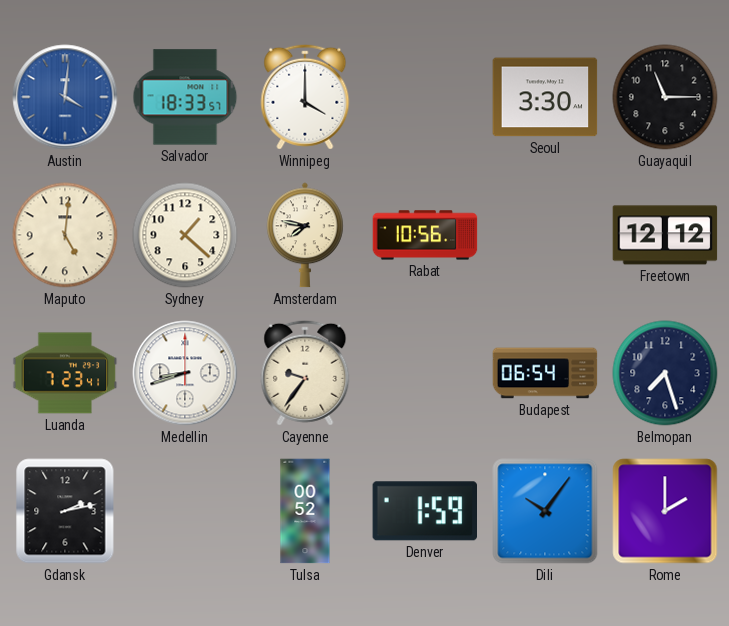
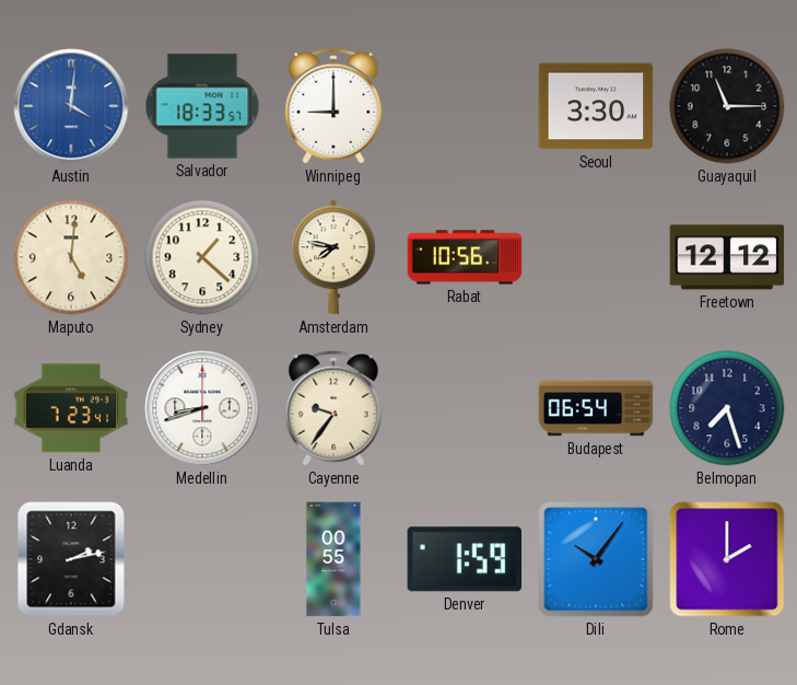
Winnipeg: 4:00 -> 9:00
Tulsa: 00:52 -> 00:55
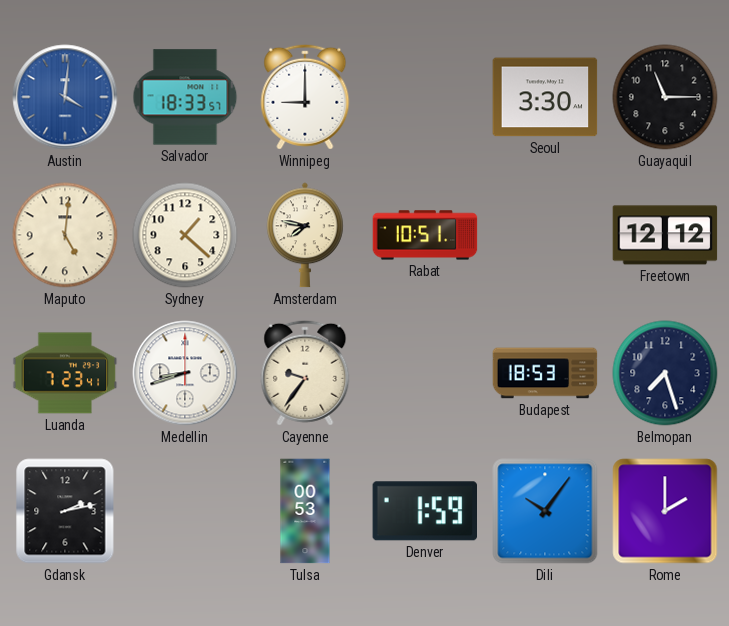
Rabat: 10:56 -> 10:51
Budapest: 06:54 -> 18:53
Tulsa: 00:55 -> 00:53
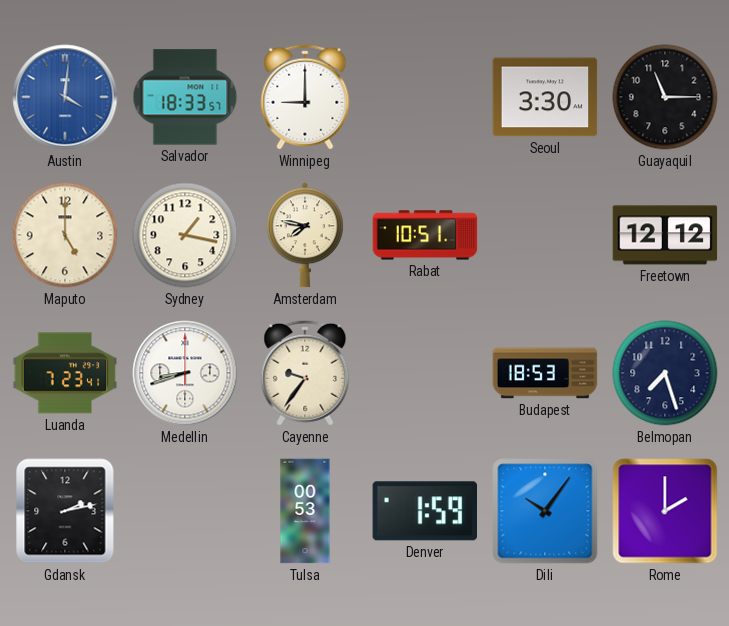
Maputo: 5:01 -> 5:00
Sydney: 1:22 -> 1:17
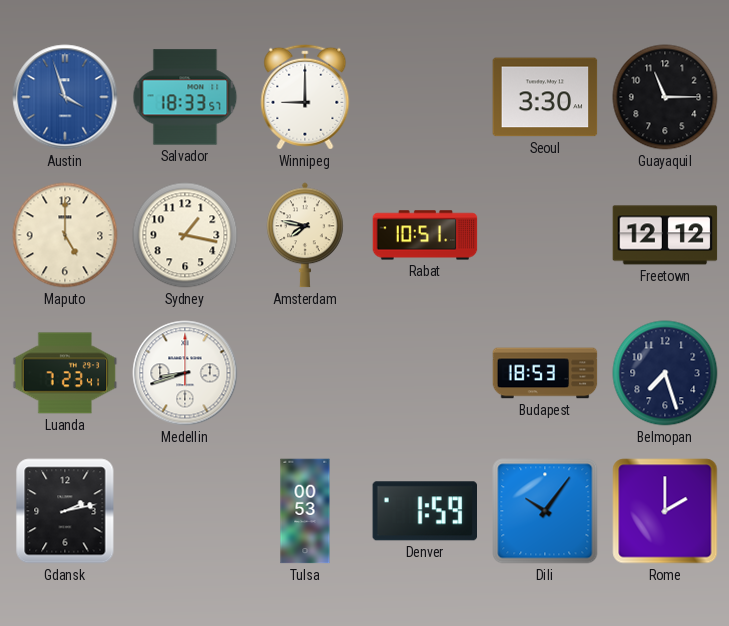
Austin: 4:01 -> 3:57
Cayenne: 9:36 -> none
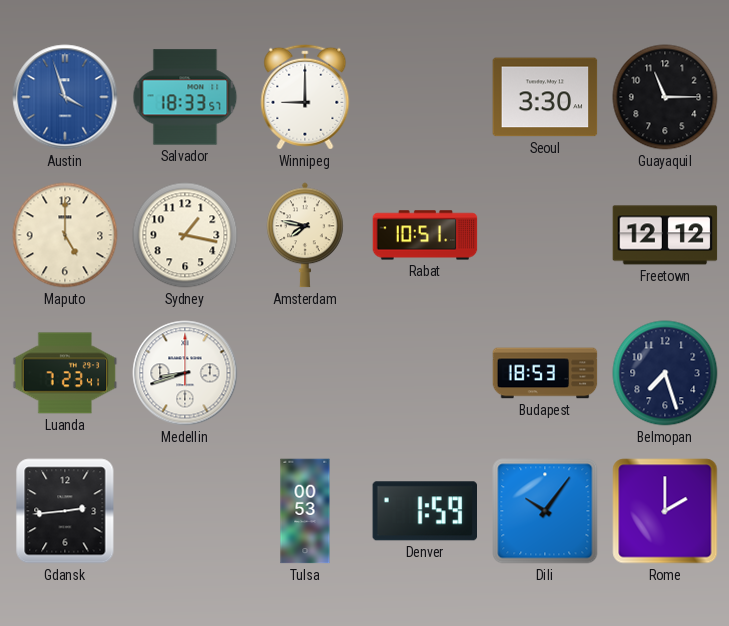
Gdansk: 2:13 -> 2:44
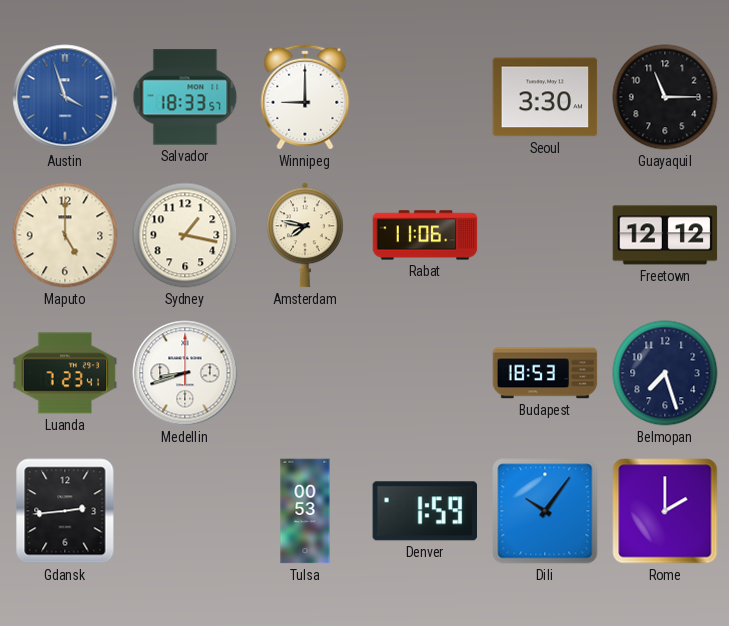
Rabat: 10:51 -> 11:06
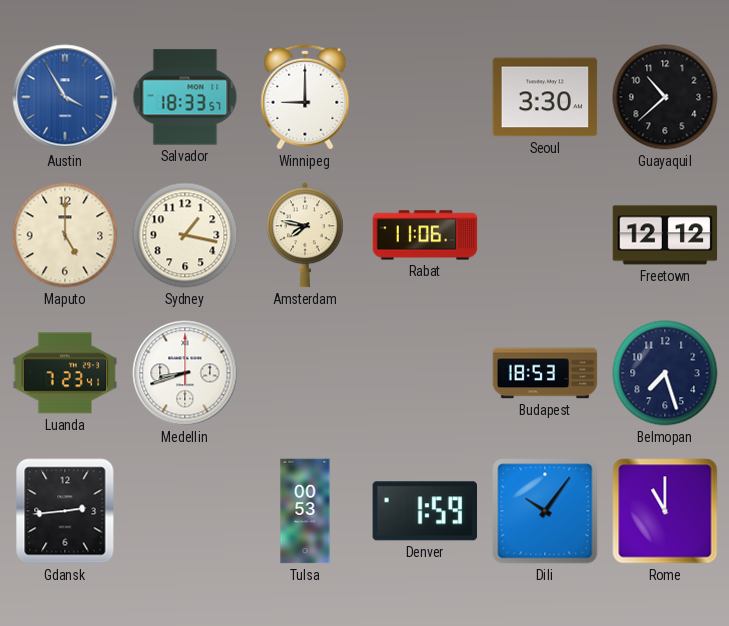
Austin: 3:57 -> 3:55
Guayaquil: 11:15 -> 10:38
Rome: 2:00 -> 11:00
